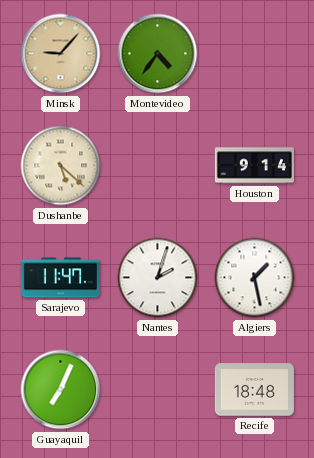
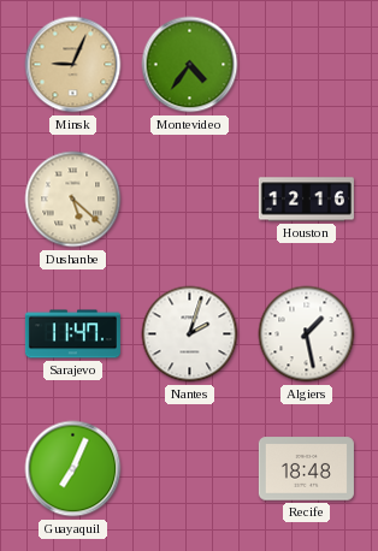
Minsk: 9:07 -> 9:04
Houston: 9:14 -> 12:16
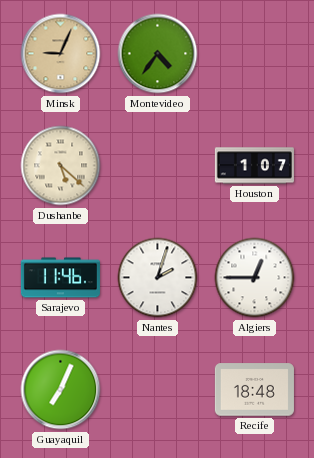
Houston: 12:16 -> 1:07
Sarajevo: 11:47 -> 11:46
Algiers: 1:28 -> 12:45
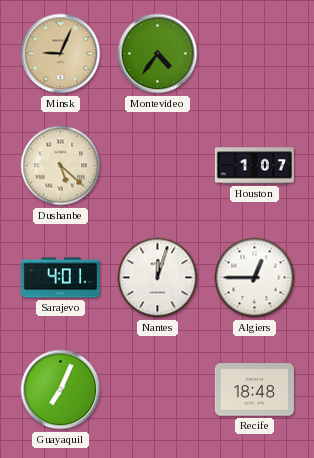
Sarajevo: 11:46 -> 4:01
Nantes: 2:03 -> 12:03
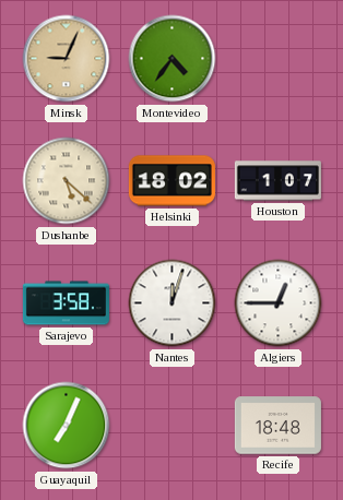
Helsinki: none -> 18:02
Sarajevo: 4:01 -> 3:58
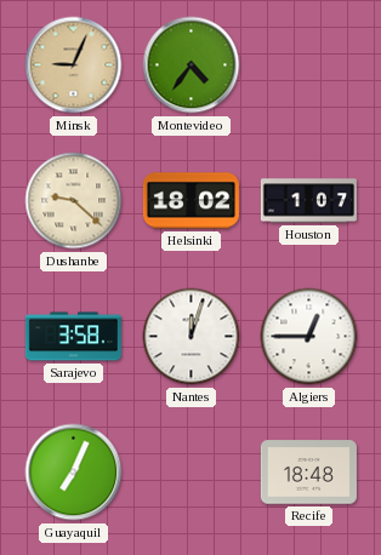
Dushanbe: 5:22 -> 9:22
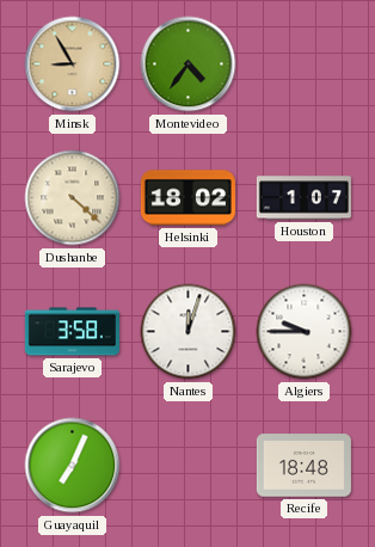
Minsk: 9:04 -> 8:55
Dushanbe: 9:22 -> 4:22
Algiers: 12:45 -> 9:45
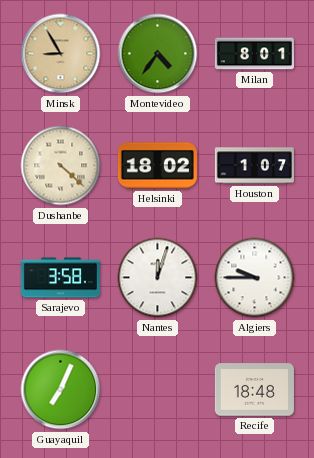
Milan: none -> 8:01
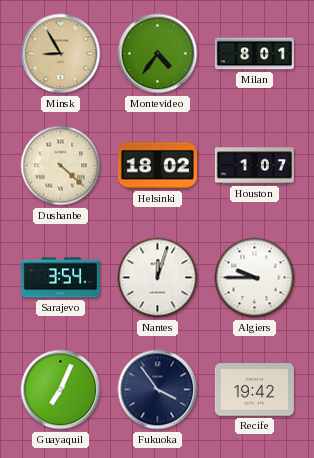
Sarajevo: 3:58 -> 3:54
Fukuoka: none -> 3:54
Recife: 18:48 -> 19:42
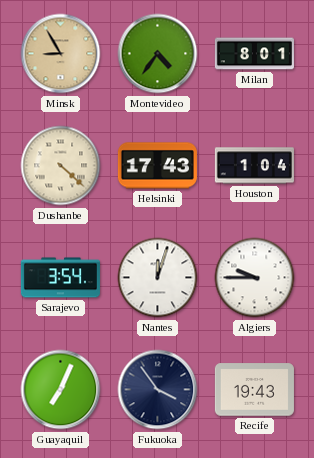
Helsinki: 18:02 -> 17:43
Houston: 1:07 -> 1:04
Recife: 19:42 -> 19:43
